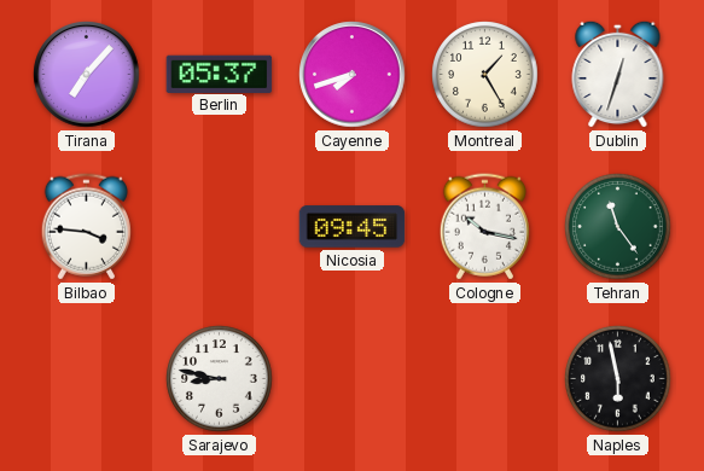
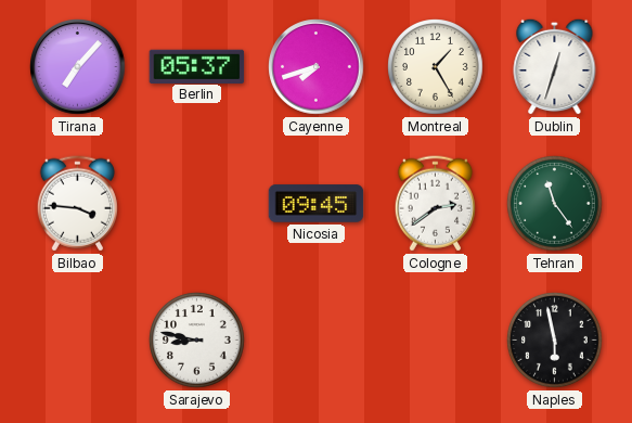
Cologne: 10:17 -> 2:39
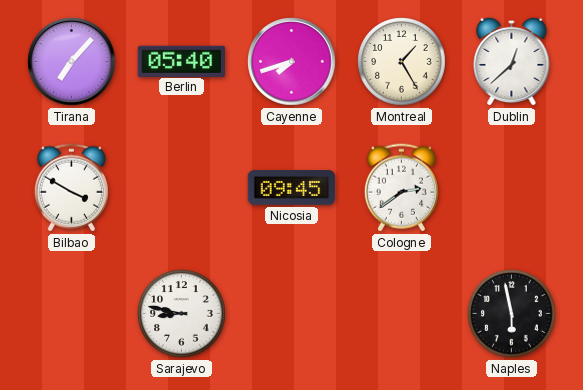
Berlin: 05:37 -> 05:40
Dublin: 12:33 -> 12:38
Bilbao: 3:46 -> 3:50
Tehran: 11:24 -> none
